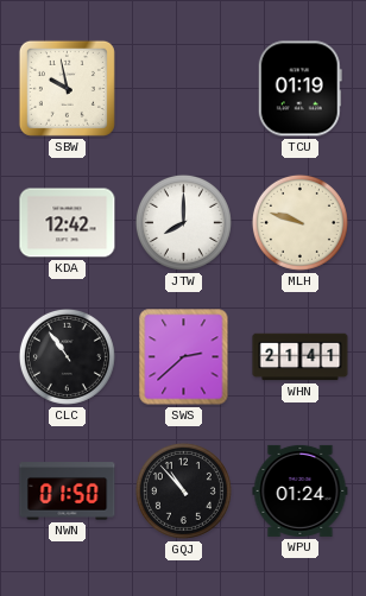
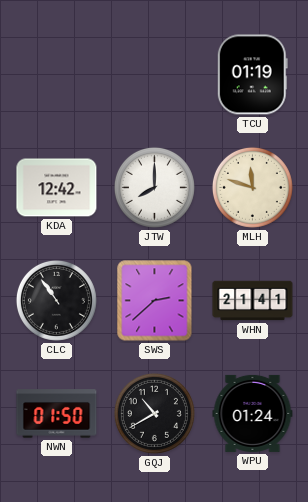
SBW: 9:58 -> none
MLH: 9:48 -> 11:48
GQJ: 10:53 -> 10:40
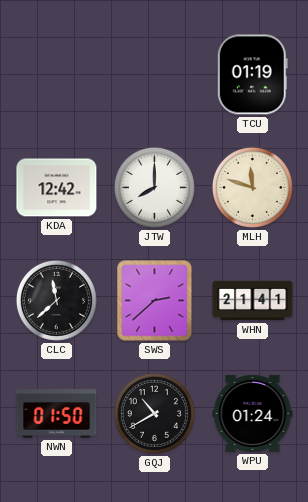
CLC: 10:54 -> 11:38
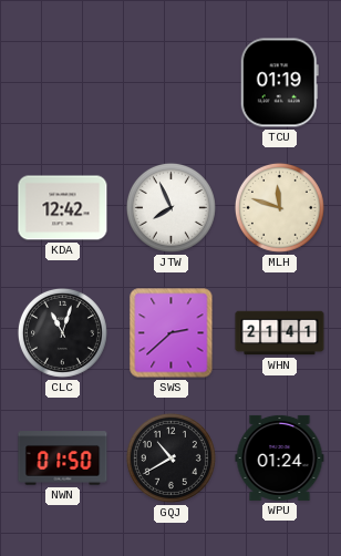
JTW: 8:00 -> 7:56
CLC: 11:38 -> 11:03
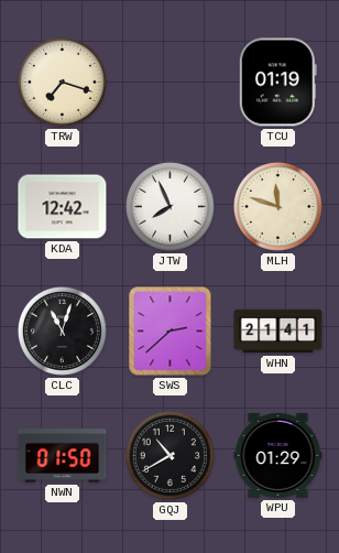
TRW: none -> 7:18
WPU: 01:24 -> 01:29
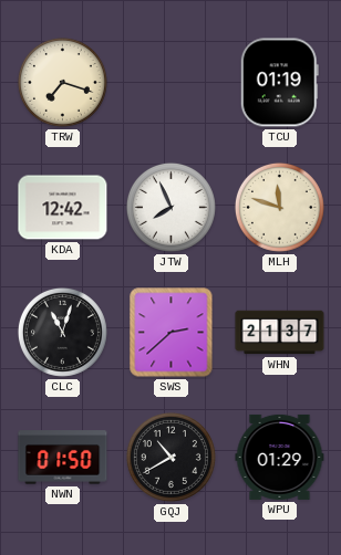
WHN: 21:41 -> 21:37
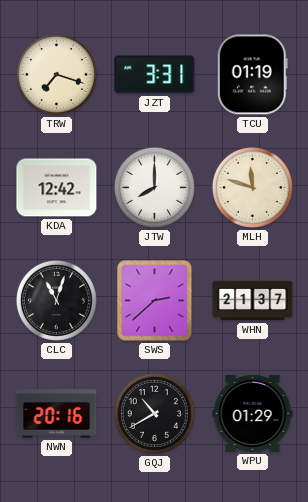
JZT: none -> 3:31
JTW: 7:56 -> 8:00
NWN: 01:50 -> 20:16
